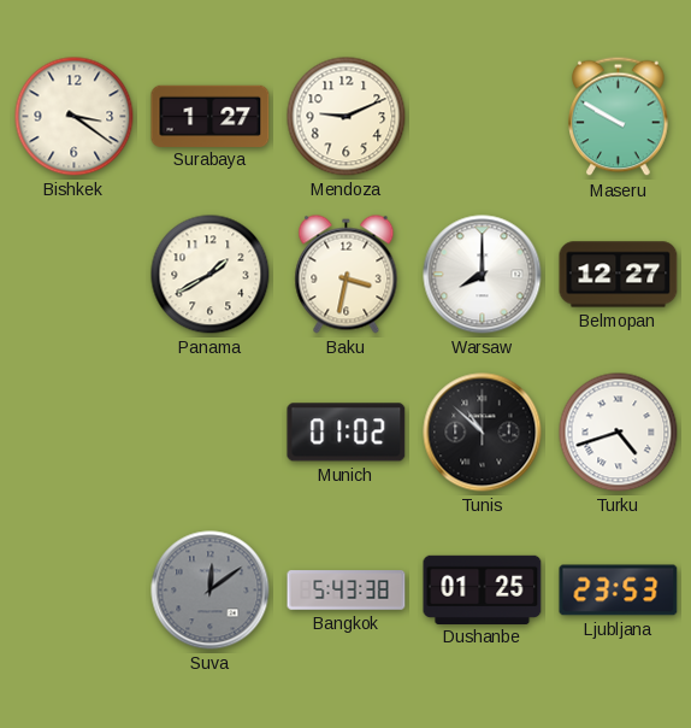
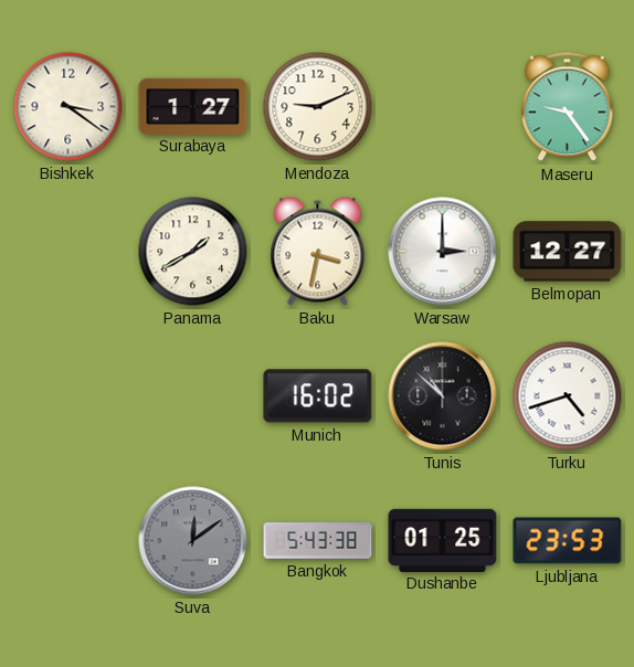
Maseru: 9:50 -> 9:24
Warsaw: 8:00 -> 3:00
Munich: 01:02 -> 16:02
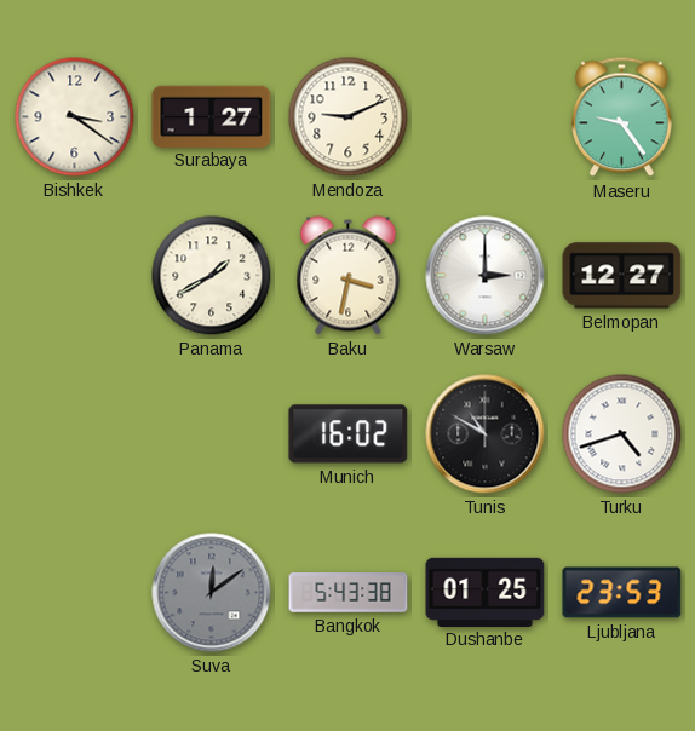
Tunis: 10:52 -> 10:50
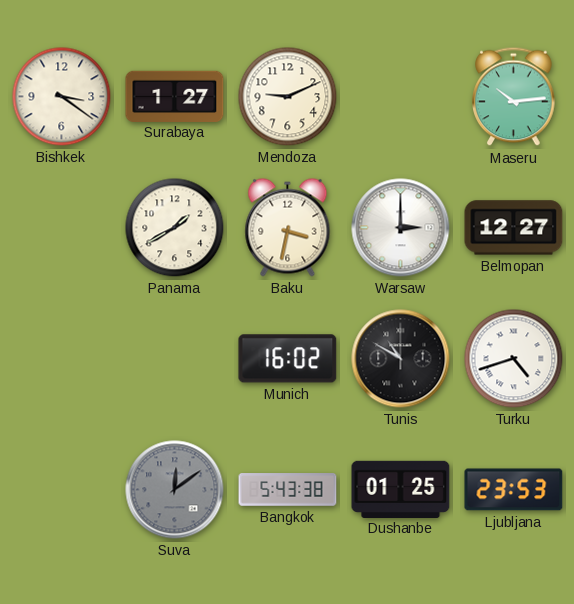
Maseru: 9:24 -> 10:14
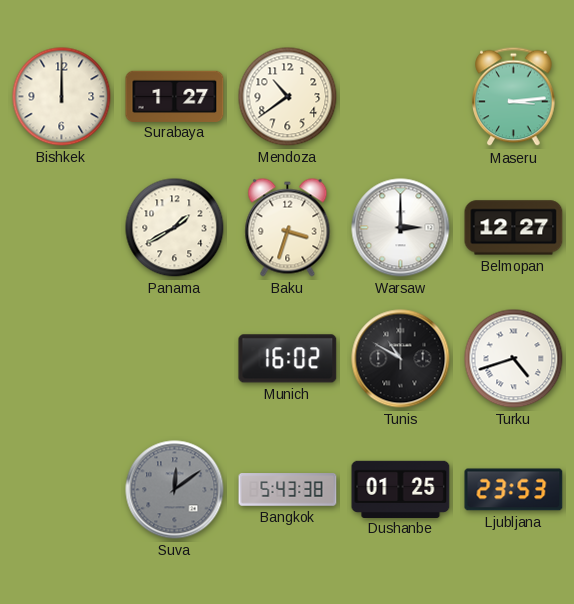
Bishkek: 3:21 -> 12:00
Mendoza: 9:11 -> 10:39
Maseru: 10:14 -> 3:14
Baku: 3:32 -> 3:33
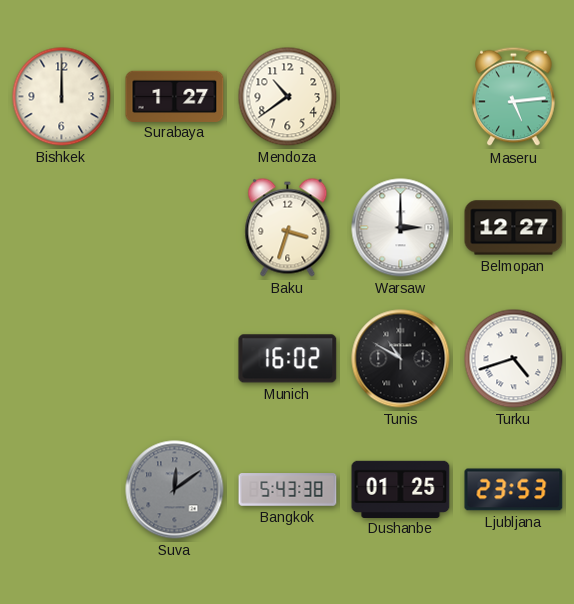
Maseru: 3:14 -> 5:14
Panama: 1:40 -> none
